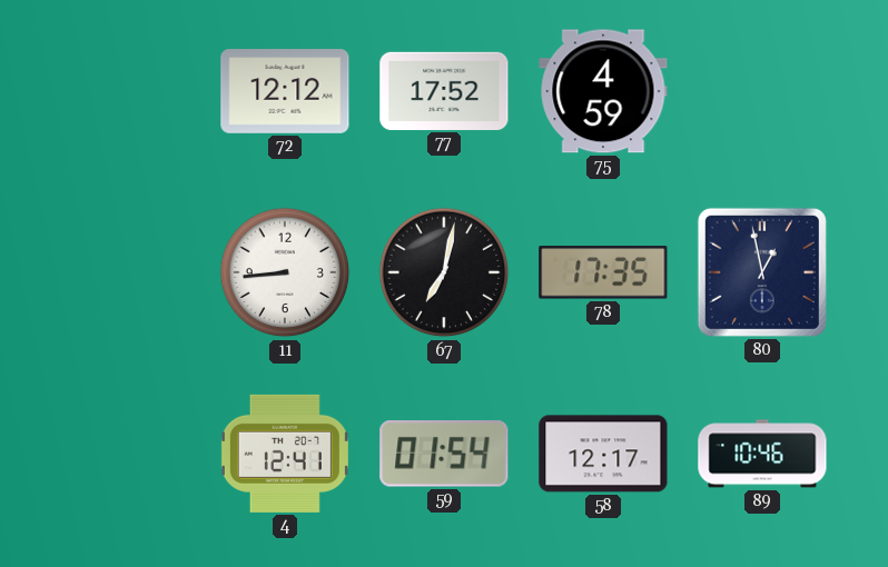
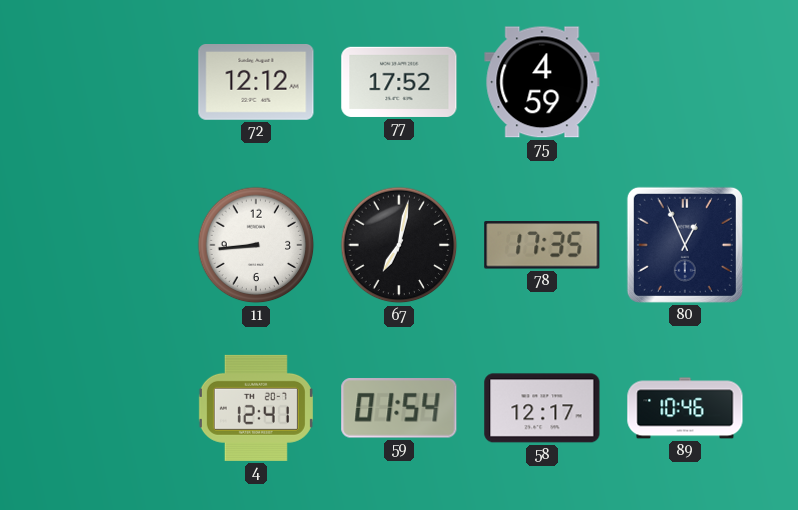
80: 12:58 -> 12:56
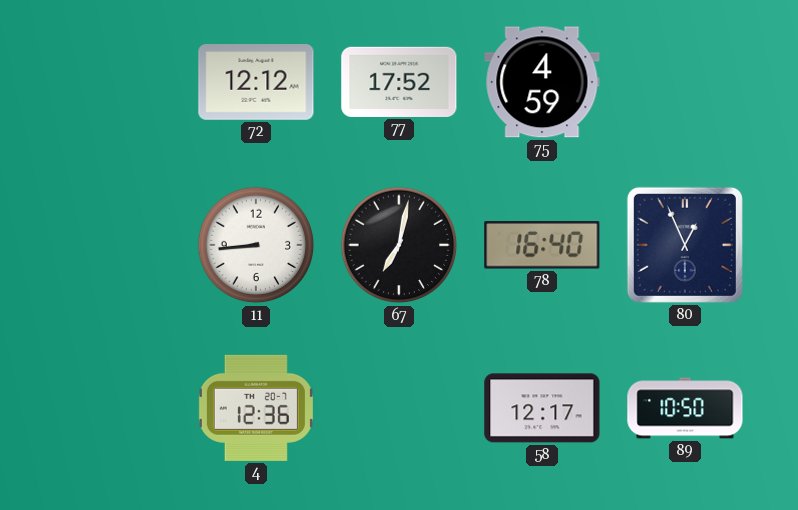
78: 17:35 -> 16:40
4: 12:41 -> 12:36
59: 01:54 -> none
89: 10:46 -> 10:50
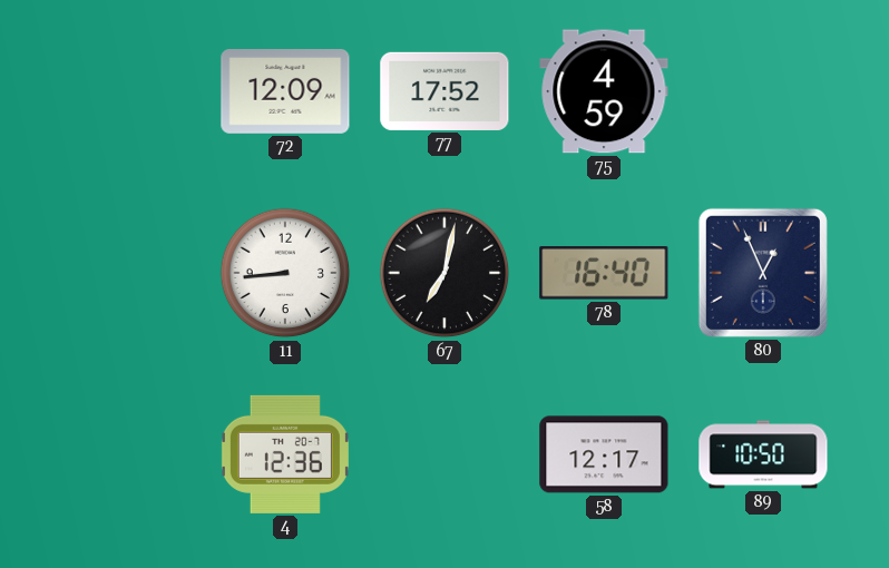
72: 12:12 -> 12:09
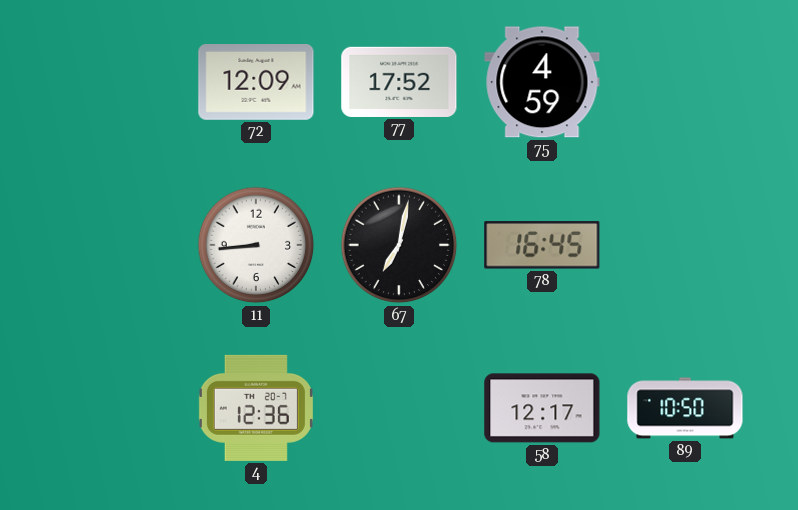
78: 16:40 -> 16:45
80: 12:56 -> none
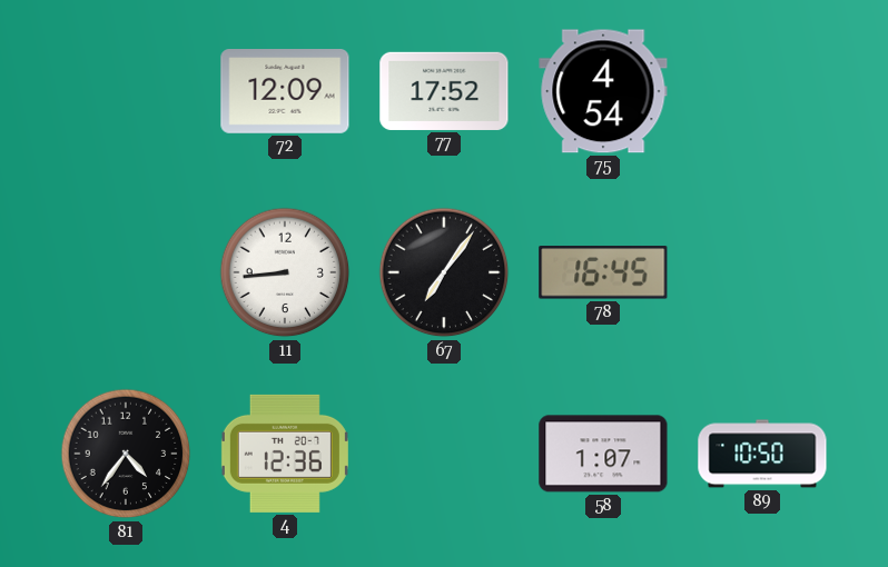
75: 4:59 -> 4:54
67: 7:02 -> 7:06
81: none -> 4:36
58: 12:17 -> 1:07
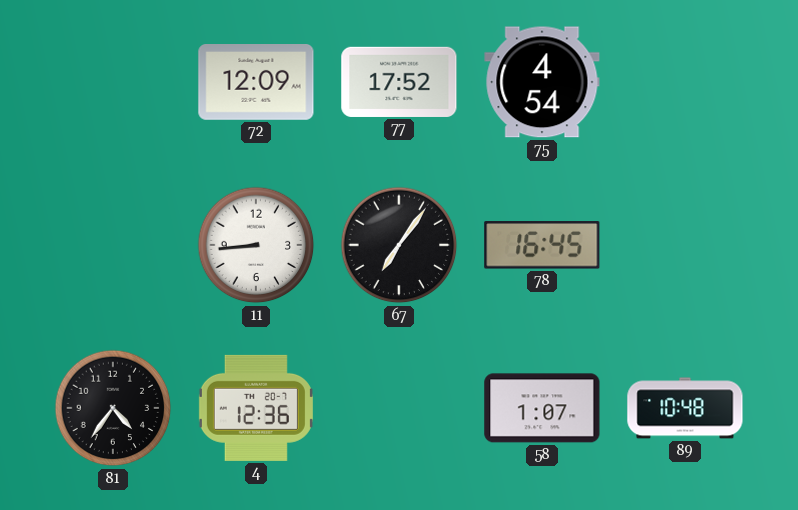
89: 10:50 -> 10:48
